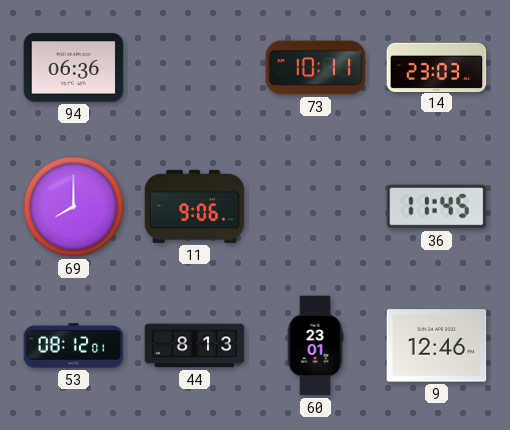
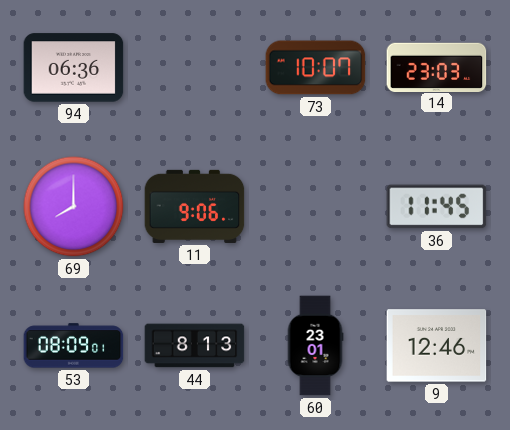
73: 10:11 -> 10:07
53: 08:12 -> 08:09
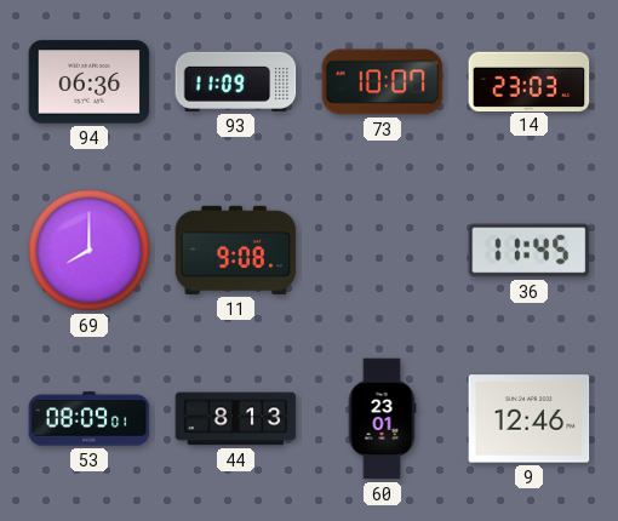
93: none -> 11:09
11: 9:06 -> 9:08
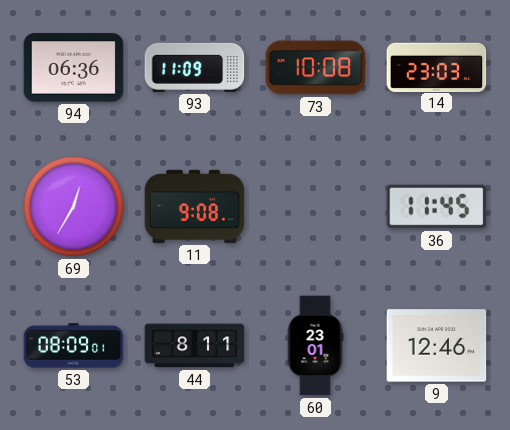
73: 10:07 -> 10:08
69: 8:00 -> 12:35
44: 8:13 -> 8:11
